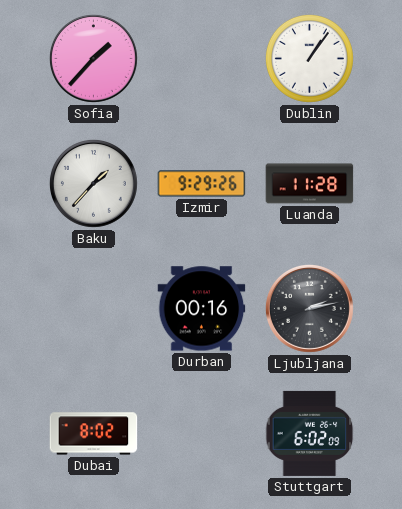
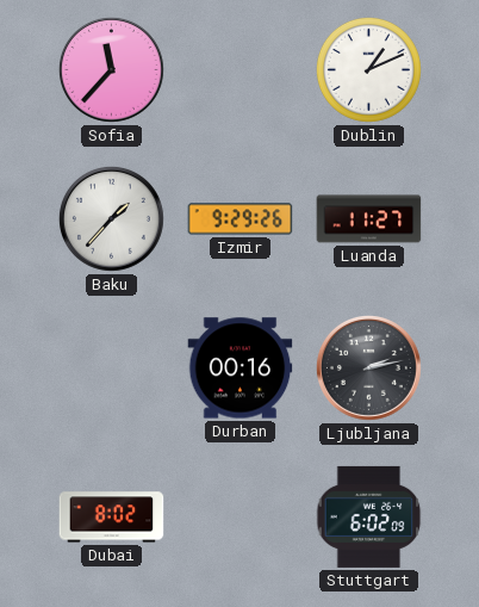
Sofia: 1:37 -> 11:37
Dublin: 1:06 -> 1:11
Luanda: 11:28 -> 11:27
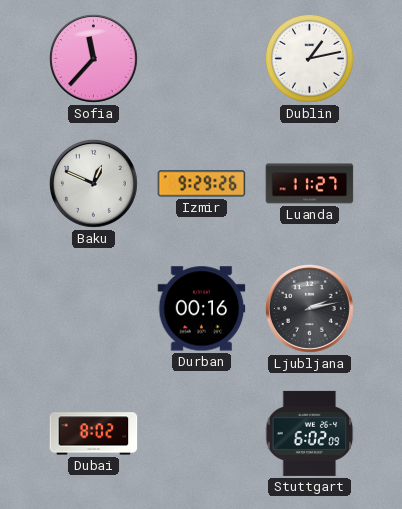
Dublin: 1:11 -> 1:13
Baku: 1:37 -> 12:49
